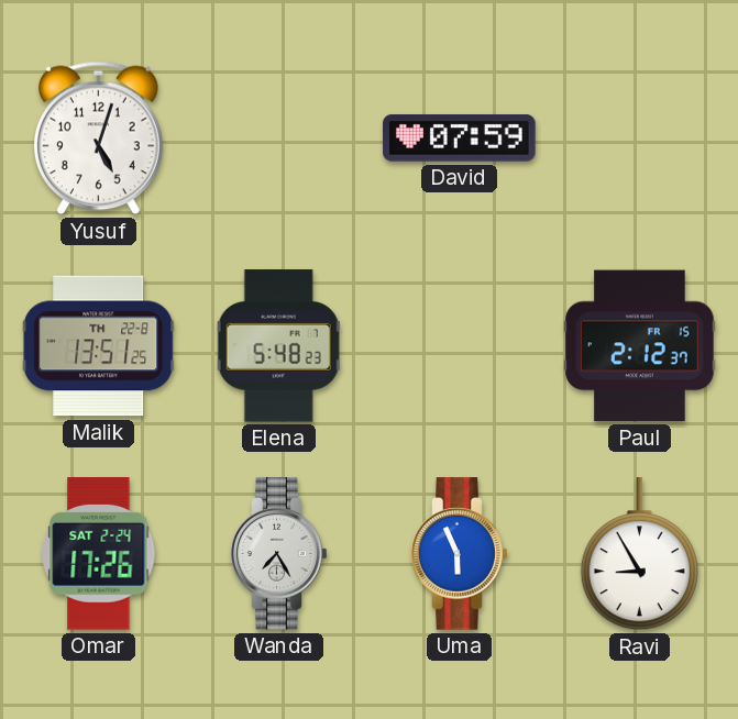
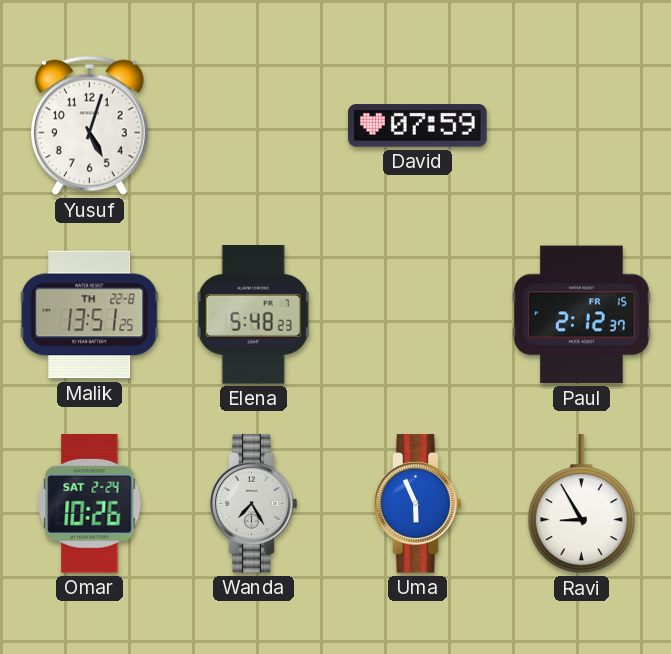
Omar: 17:26 -> 10:26
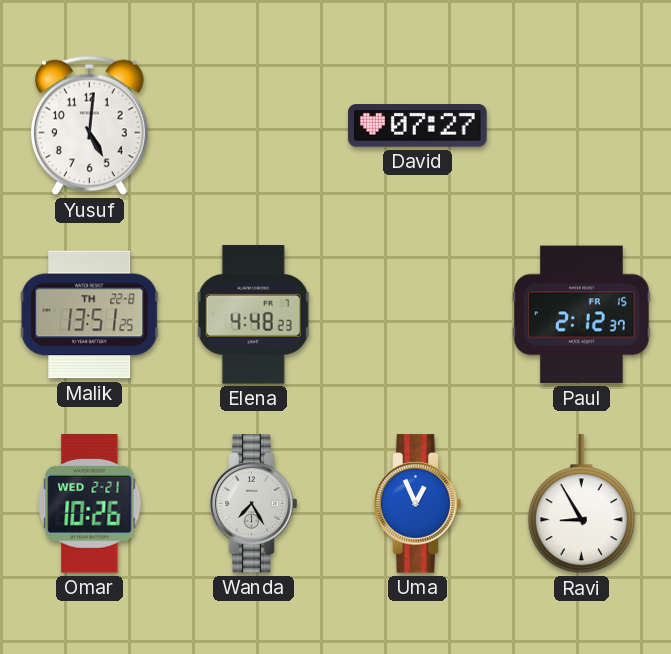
Yusuf: 5:03 -> 5:01
David: 07:59 -> 07:27
Elena: 5:48 -> 4:48
Omar date: SAT 2-24 -> WED 2-21
Uma: 5:56 -> 12:56
